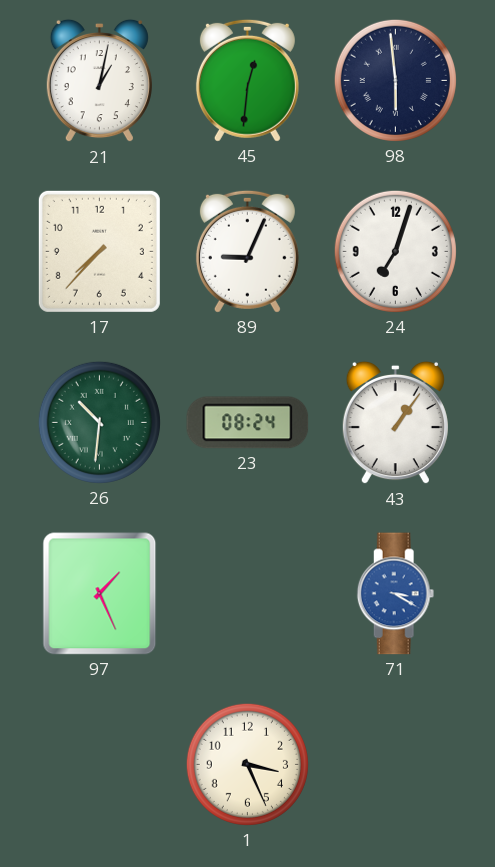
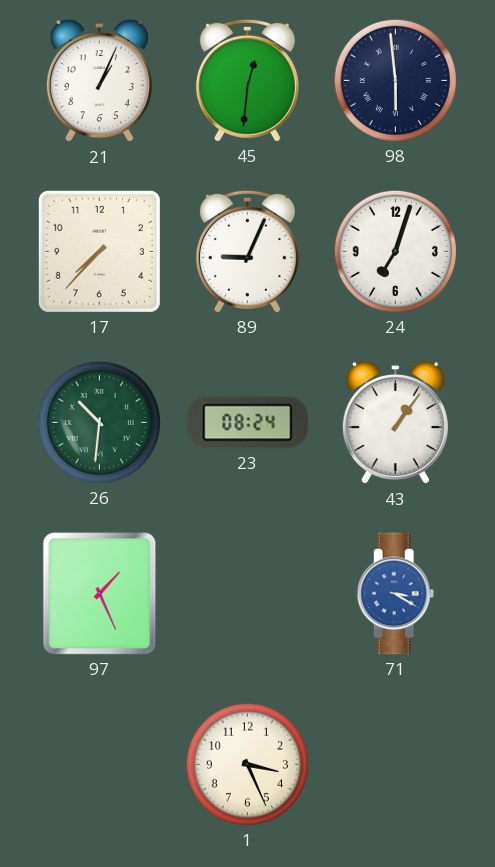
21: 1:02 -> 1:04
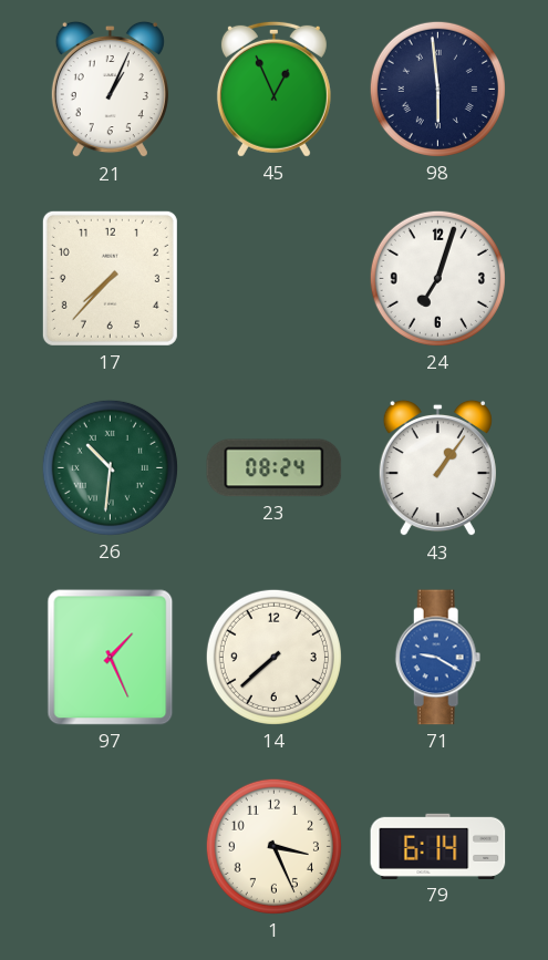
45: 12:31 -> 12:56
89: 9:04 -> none
14: none -> 7:38
71: 3:20 -> 9:20
79: none -> 6:14
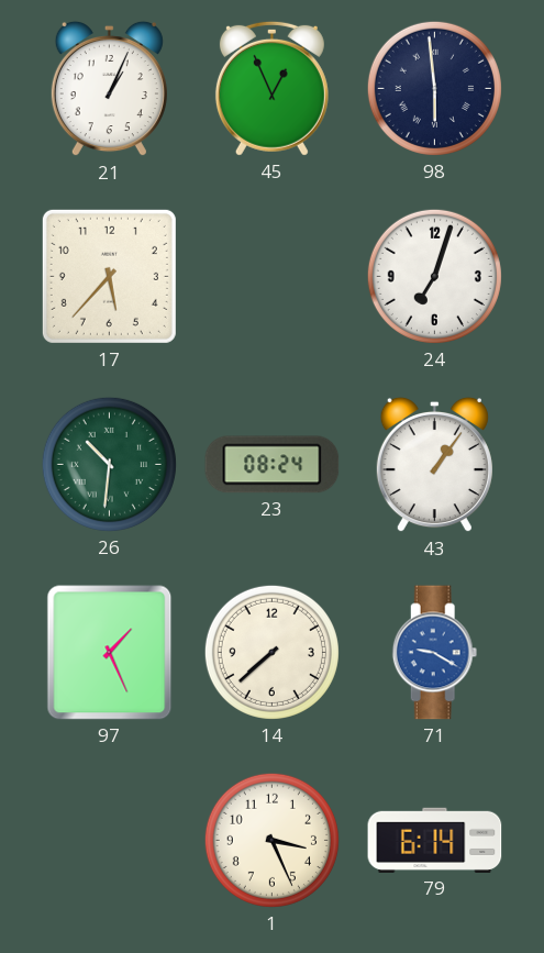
17: 7:37 -> 5:37
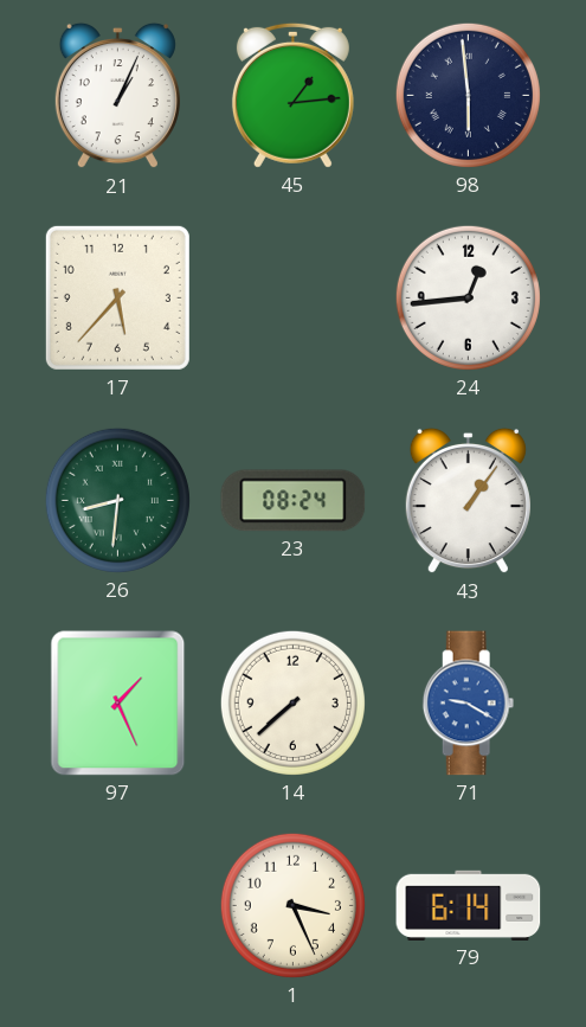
45: 12:56 -> 1:14
24: 7:03 -> 12:44
26: 10:31 -> 8:31
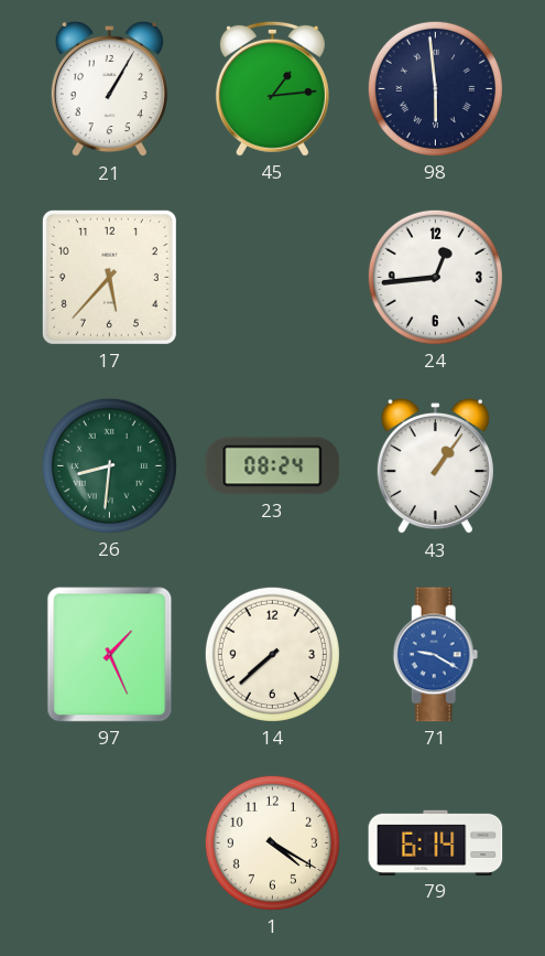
21: 1:04 -> 1:05
1: 3:26 -> 4:20
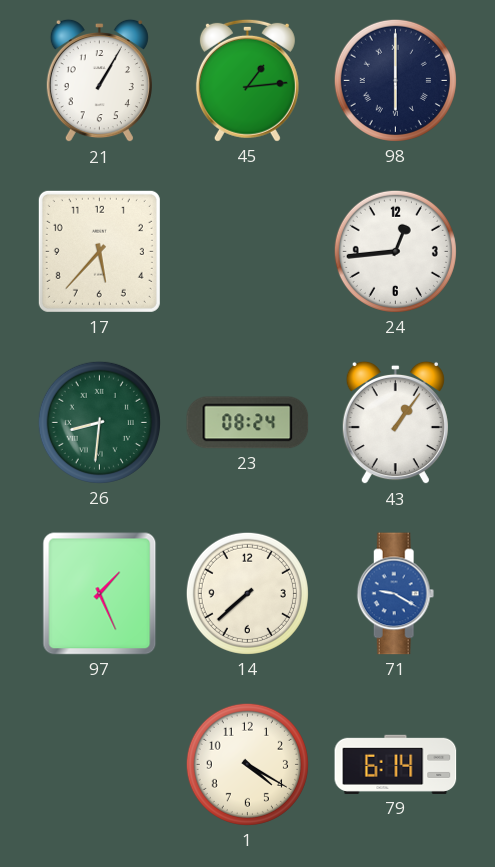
98: 5:59 -> 6:00
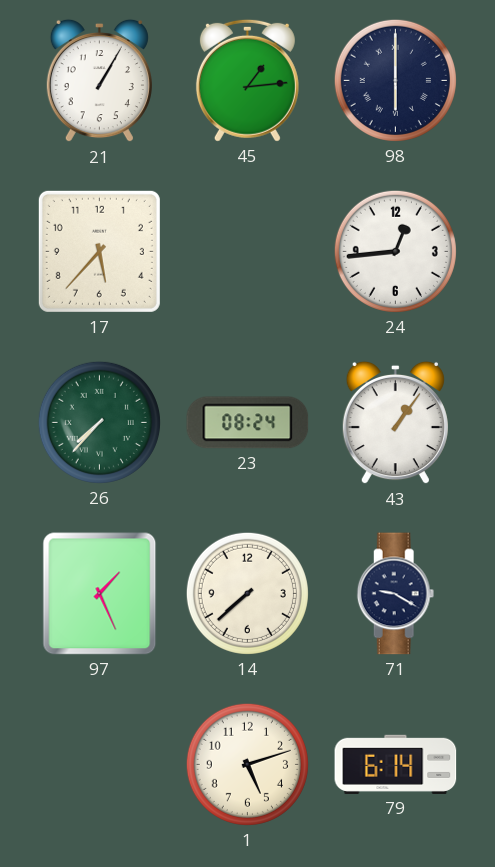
26: 8:31 -> 7:37
71 dial: blue -> navy
1: 4:20 -> 5:12
